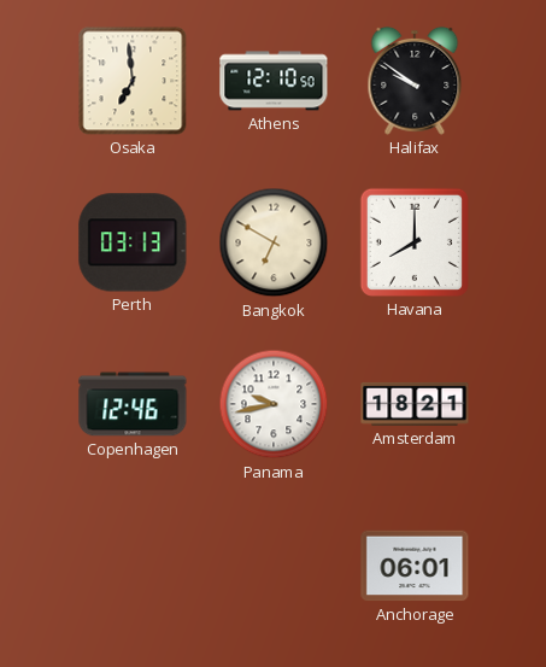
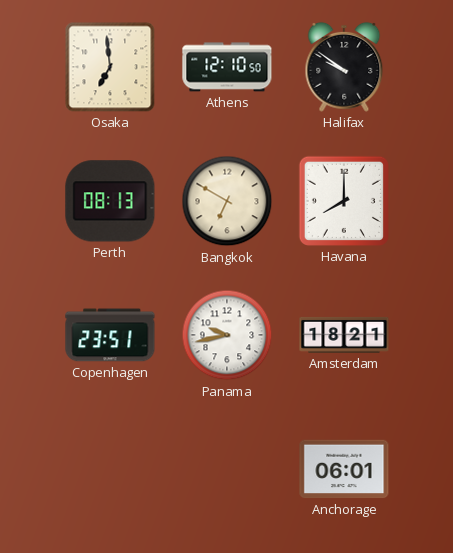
Perth: 03:13 -> 08:13
Copenhagen: 12:46 -> 23:51
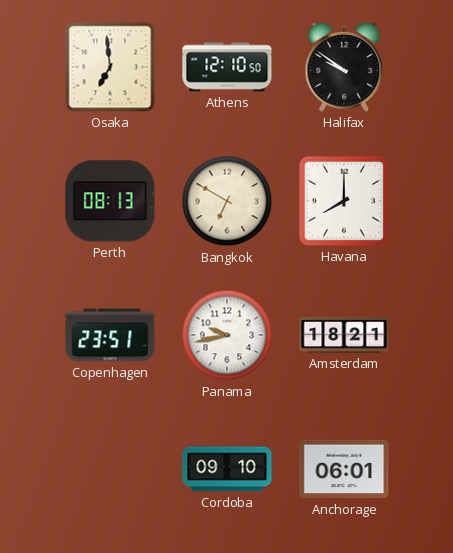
Cordoba: none -> 09:10
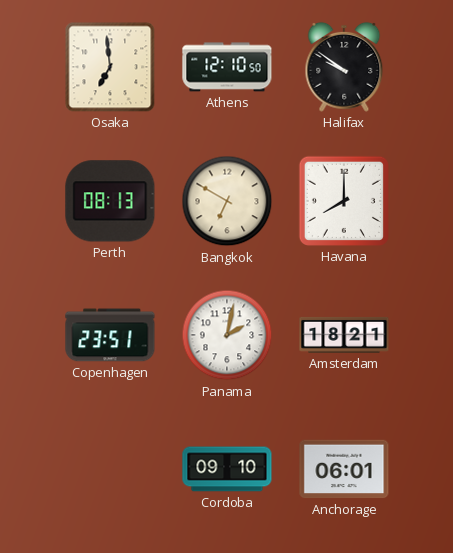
Panama: 9:43 -> 2:02
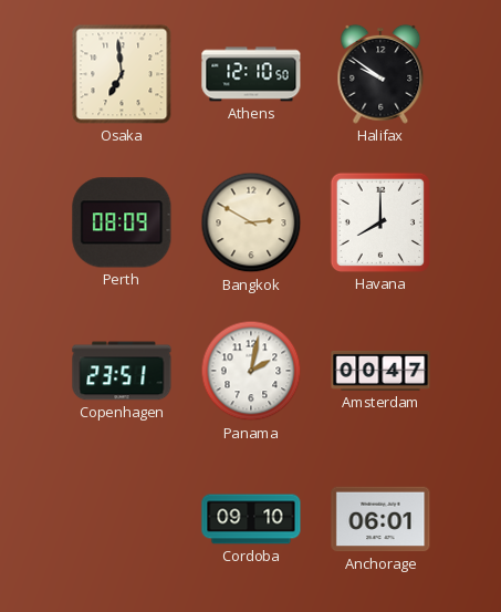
Perth: 08:13 -> 08:09
Bangkok: 6:50 -> 2:50
Amsterdam: 18:21 -> 00:47
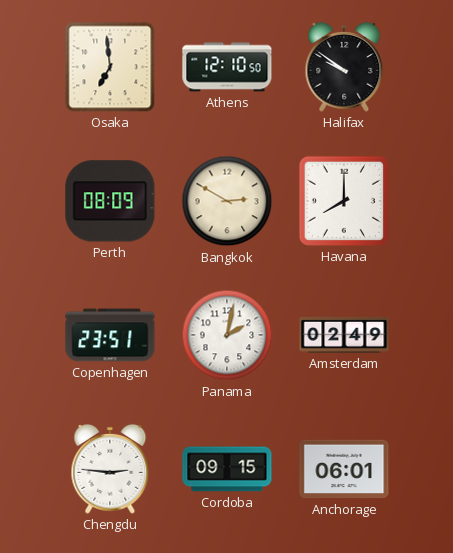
Amsterdam: 00:47 -> 02:49
Chengdu: none -> 2:46
Cordoba: 09:10 -> 09:15
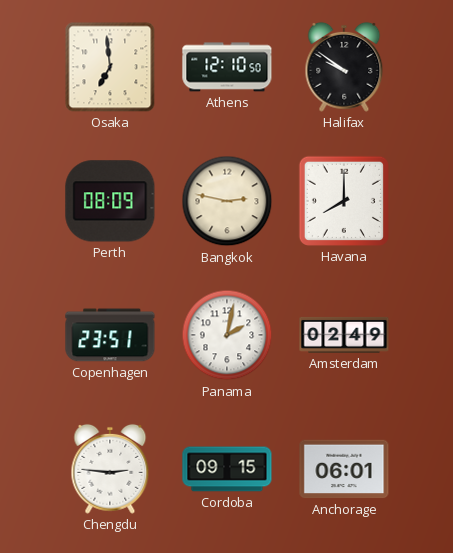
Bangkok: 2:50 -> 2:47
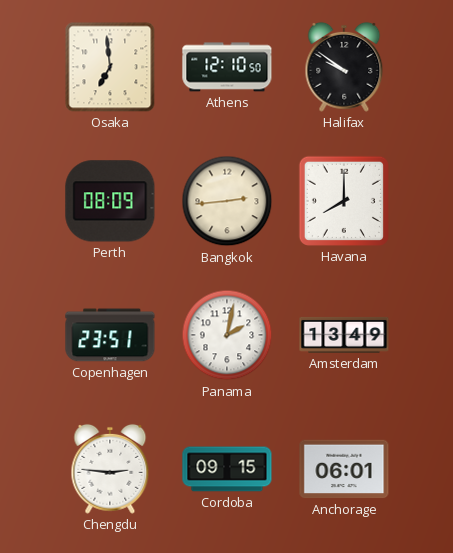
Bangkok: 2:47 -> 2:44
Amsterdam: 02:49 -> 13:49
